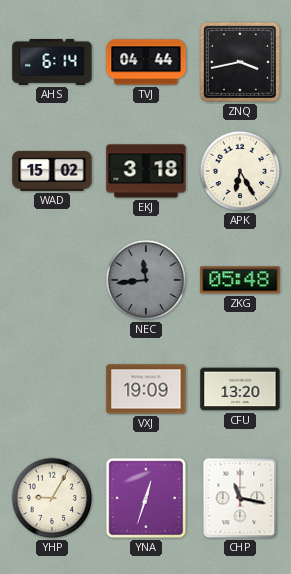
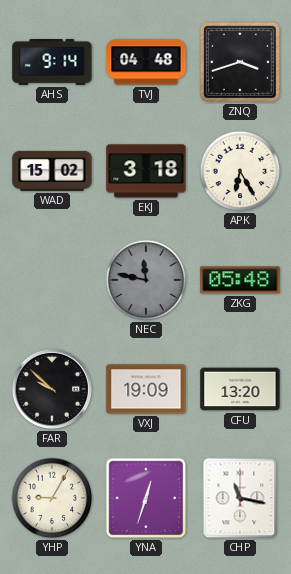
AHS: 6:14 -> 9:14
TVJ: 04:44 -> 04:48
ZNQ: 3:43 -> 3:42
NEC: 11:44 -> 11:47
FAR: none -> 9:52
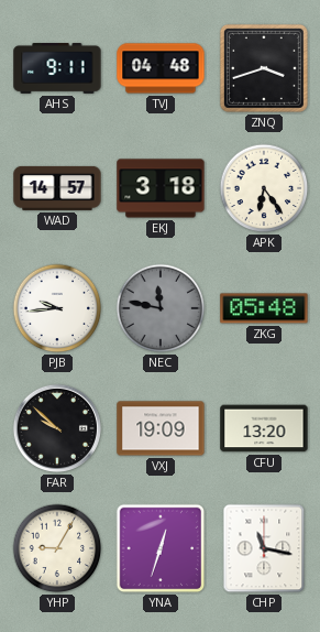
AHS: 9:14 -> 9:11
WAD: 15:02 -> 14:57
APK: 6:25 -> 6:24
PJB: none -> 9:44
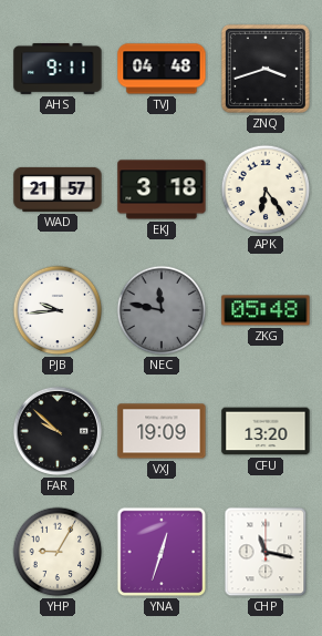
WAD: 14:57 -> 21:57
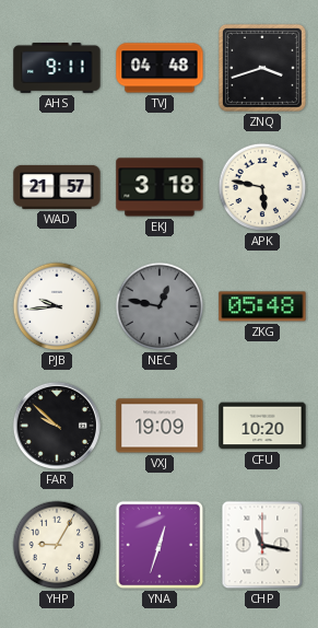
APK: 6:24 -> 5:47
NEC: 11:47 -> 12:47
CFU: 13:20 -> 10:20
